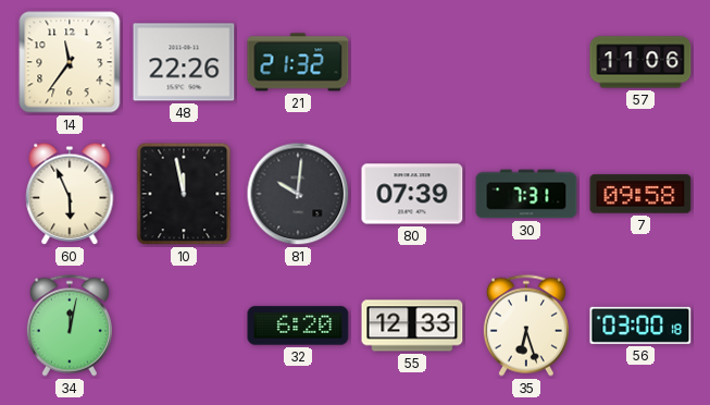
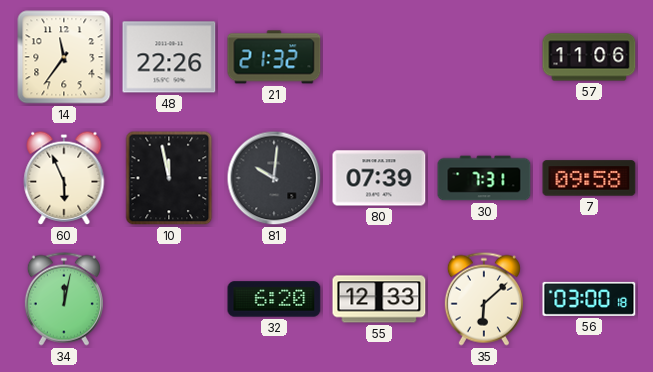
35: 6:27 -> 6:08
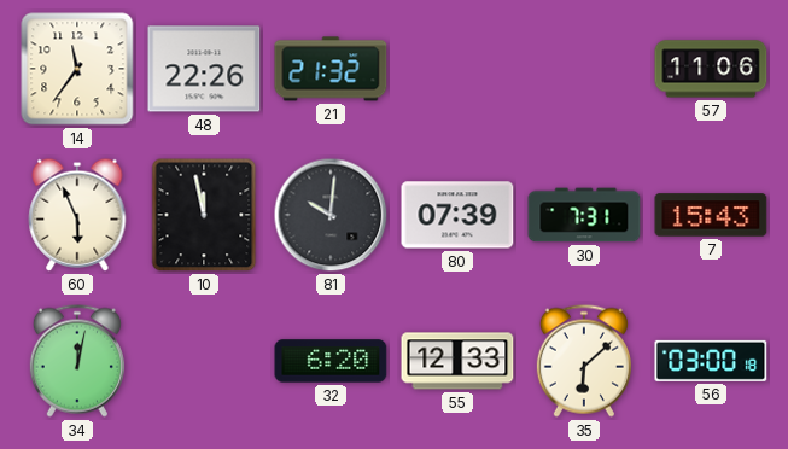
7: 09:58 -> 15:43
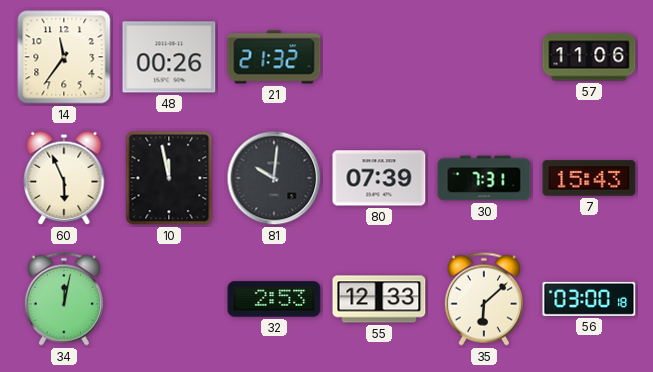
48: 22:26 -> 00:26
32: 6:20 -> 2:53
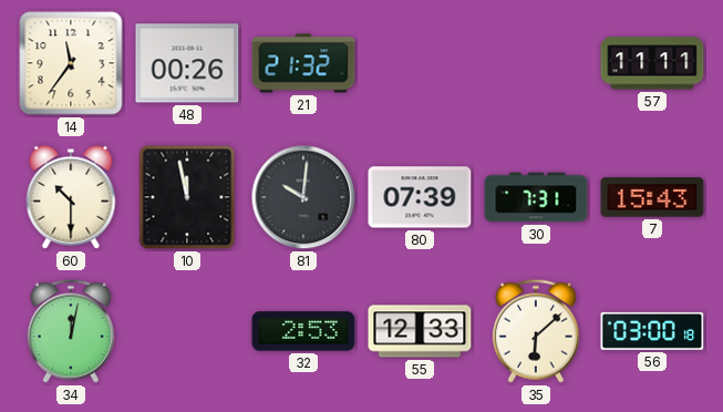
57: 11:06 -> 11:11
60: 5:56 -> 10:30
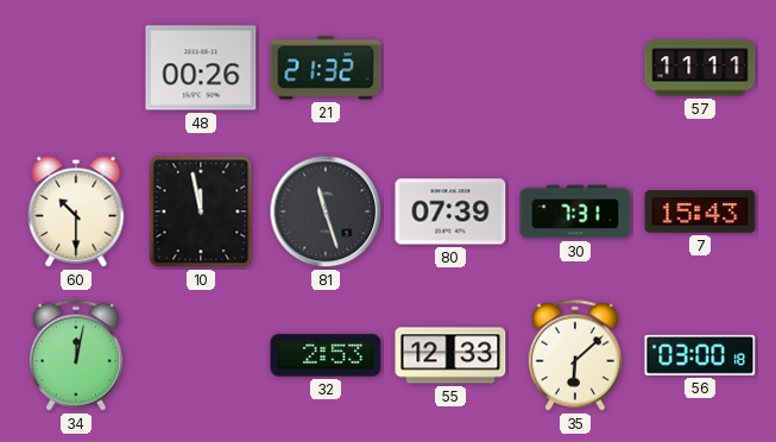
14: 11:36 -> none
81: 10:01 -> 11:27
